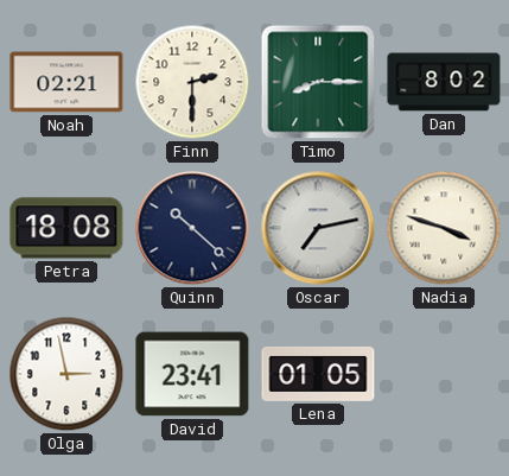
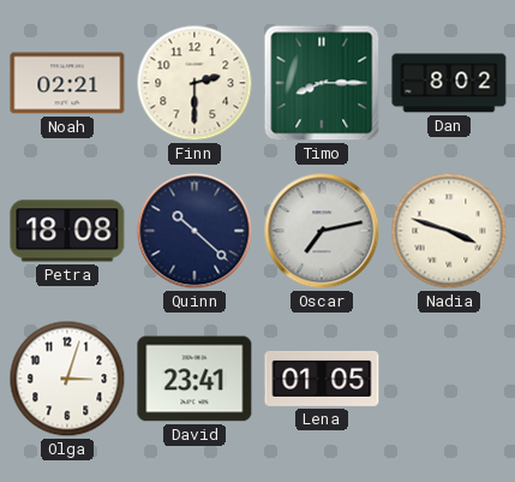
Olga: 2:58 -> 3:03
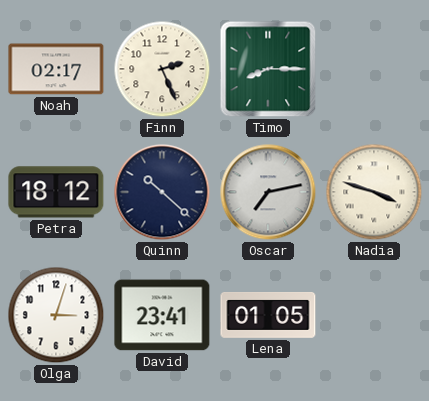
Noah: 02:21 -> 02:17
Finn: 2:30 -> 2:26
Dan: 8:02 -> none
Petra: 18:08 -> 18:12
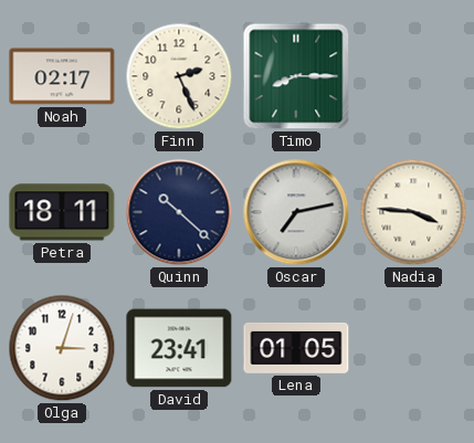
Petra: 18:12 -> 18:11
Nadia: 3:48 -> 3:46
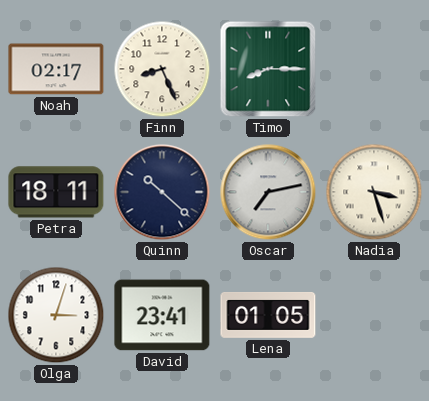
Finn: 2:26 -> 8:26
Nadia: 3:46 -> 3:27
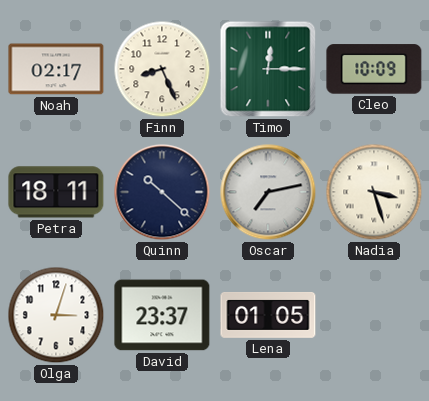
Timo: 8:15 -> 12:15
Cleo: none -> 10:09
David: 23:41 -> 23:37
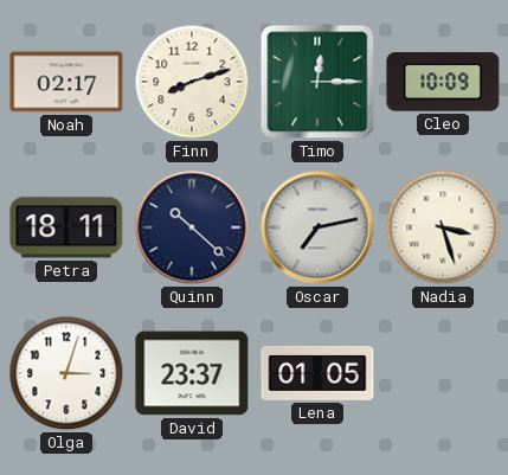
Finn: 8:26 -> 8:12
